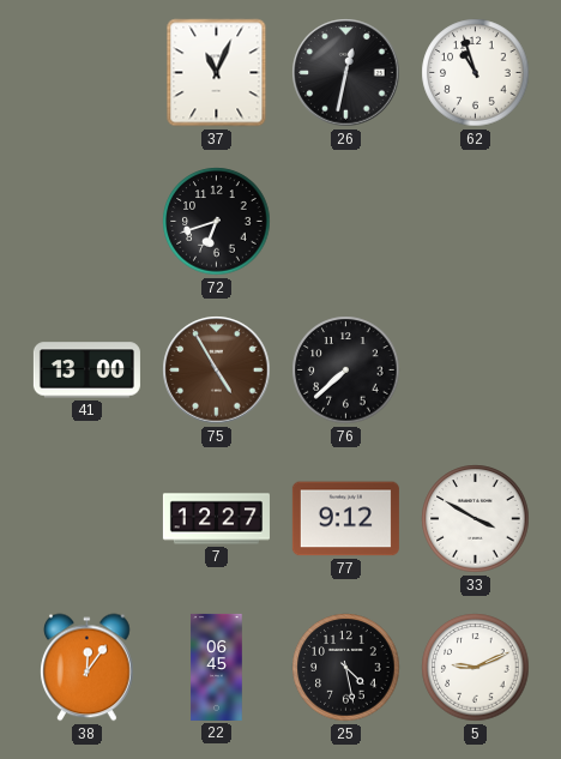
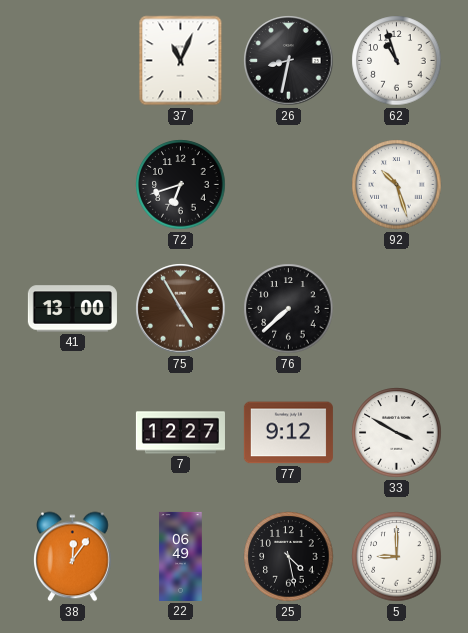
26: 12:32 -> 8:32
92: none -> 10:27
22: 06:45 -> 06:49
5: 9:11 -> 9:00
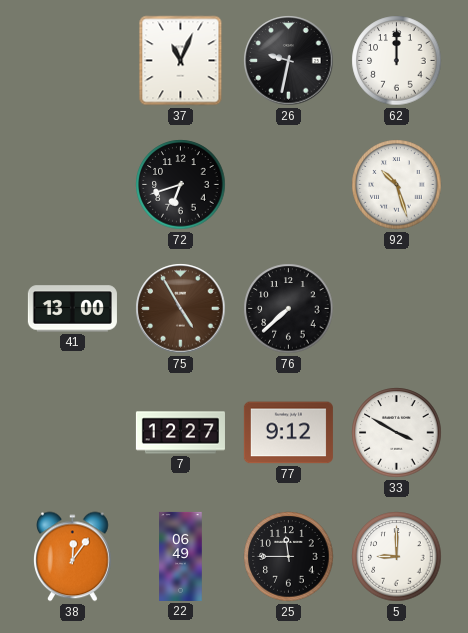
26: 8:32 -> 9:32
62: 10:57 -> 12:00
25: 4:28 -> 11:45
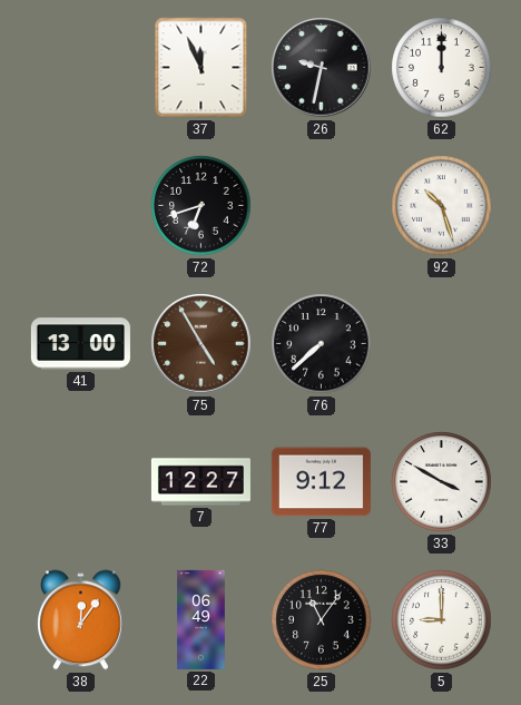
37: 11:04 -> 11:56
25: 11:45 -> 11:06
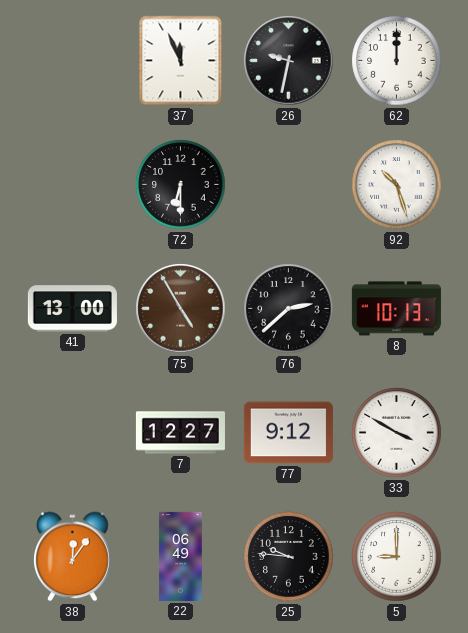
72: 6:42 -> 6:30
76: 7:38 -> 2:38
8: none -> 10:13
25: 11:06 -> 9:46
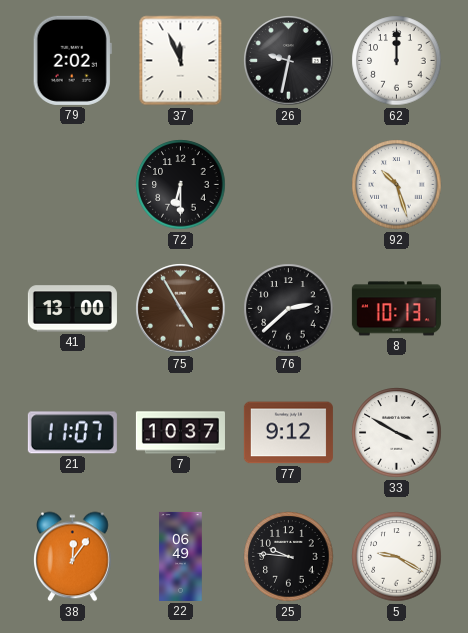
79: none -> 2:02
21: none -> 11:07
7: 12:27 -> 10:37
5: 9:00 -> 9:20
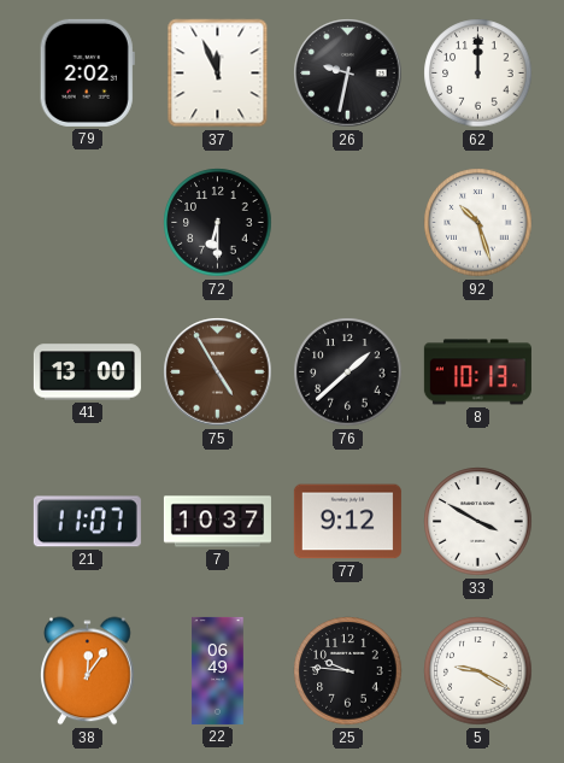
76: 2:38 -> 1:38
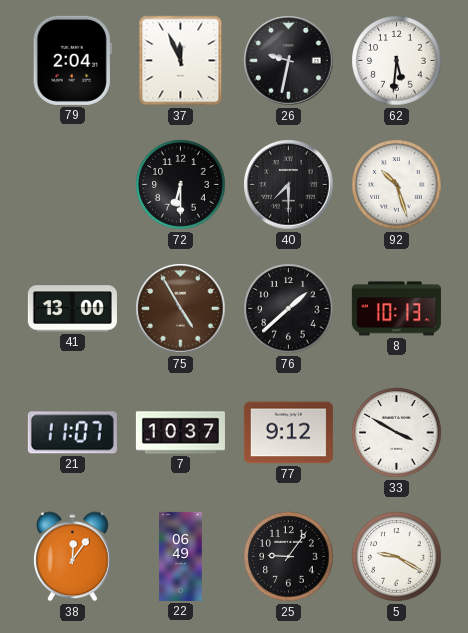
79: 2:02 -> 2:04
62: 12:00 -> 5:31
40: none -> 7:30
25: 9:46 -> 9:06
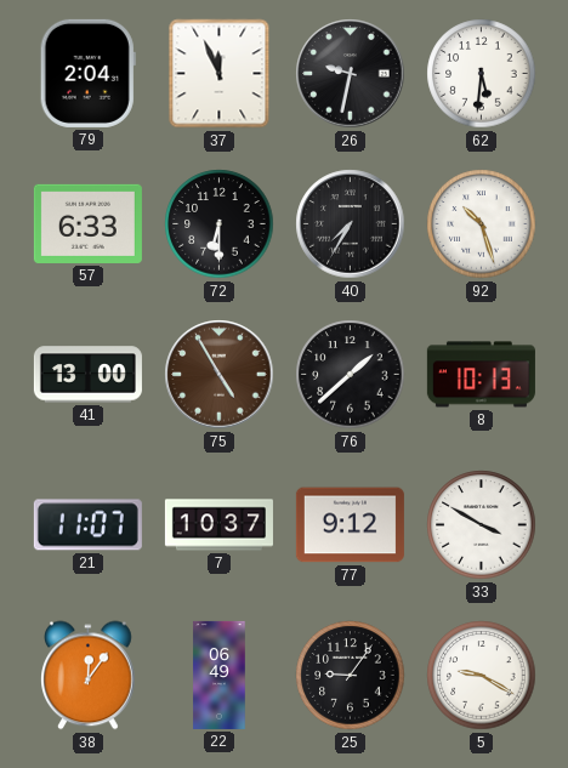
57: none -> 6:33
40: 7:30 -> 7:35
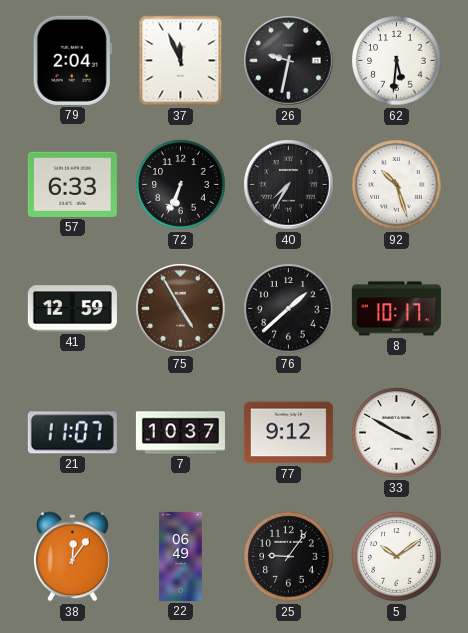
72: 6:30 -> 6:34
41: 13:00 -> 12:59
8: 10:13 -> 10:17
5: 9:20 -> 10:09
